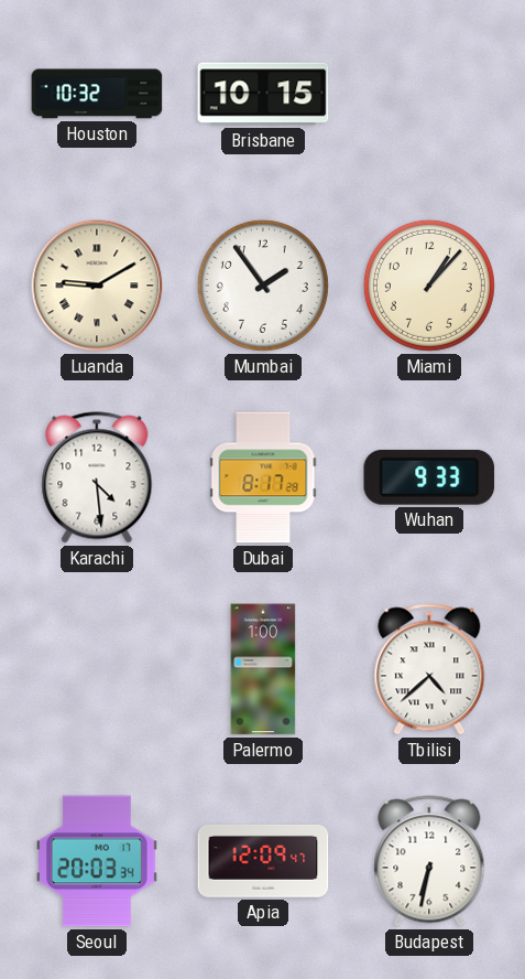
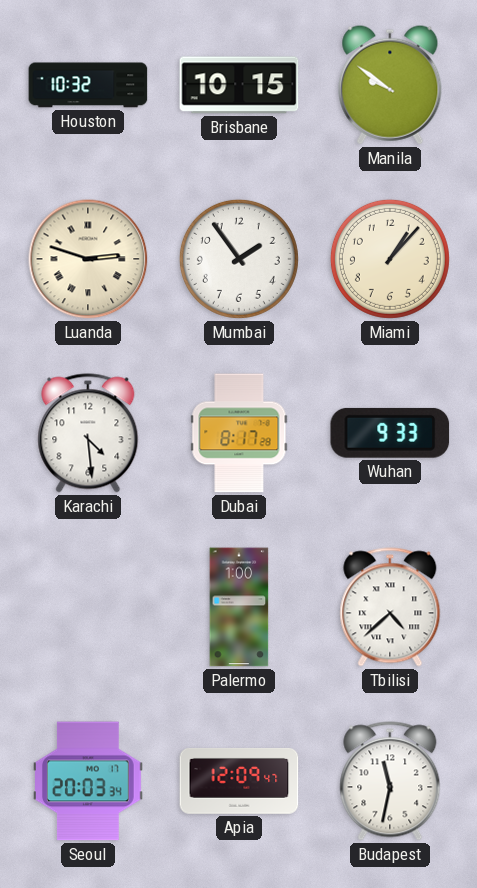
Manila: none -> 9:51
Luanda: 9:10 -> 2:48
Budapest: 6:32 -> 11:32
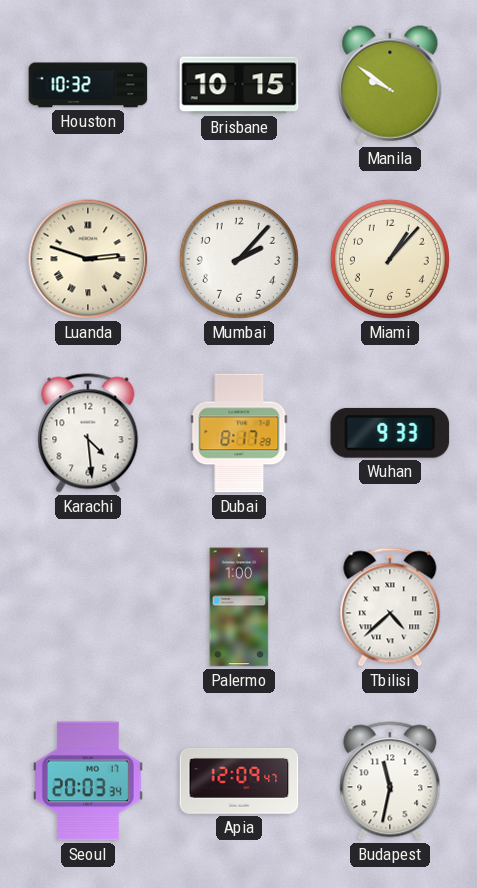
Mumbai: 1:54 -> 2:07
